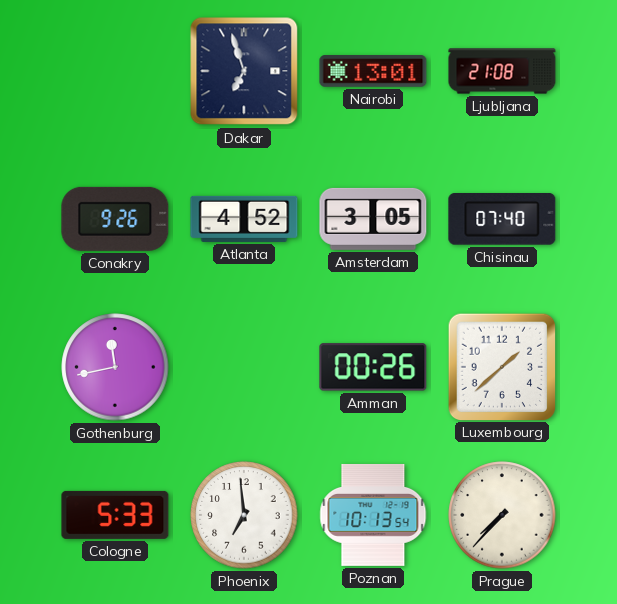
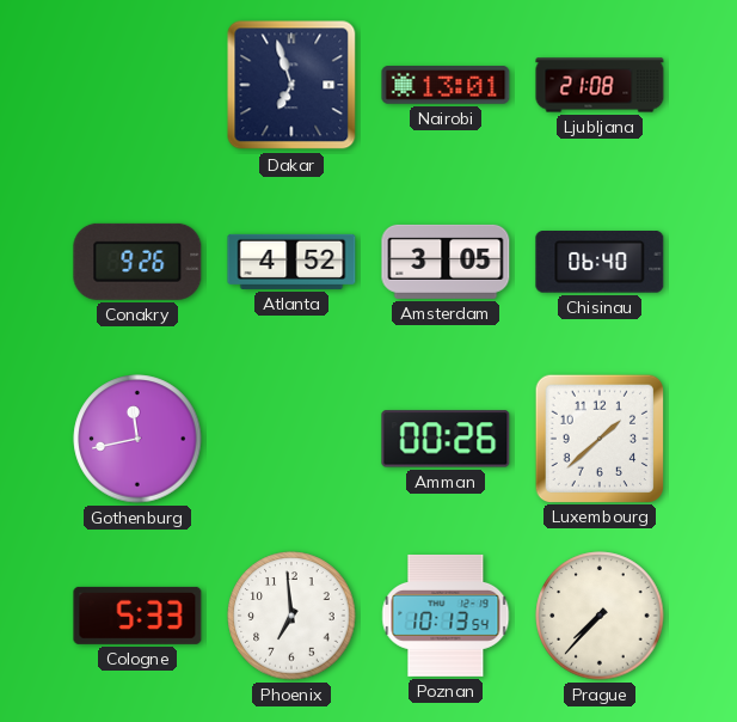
Chisinau: 07:40 -> 06:40
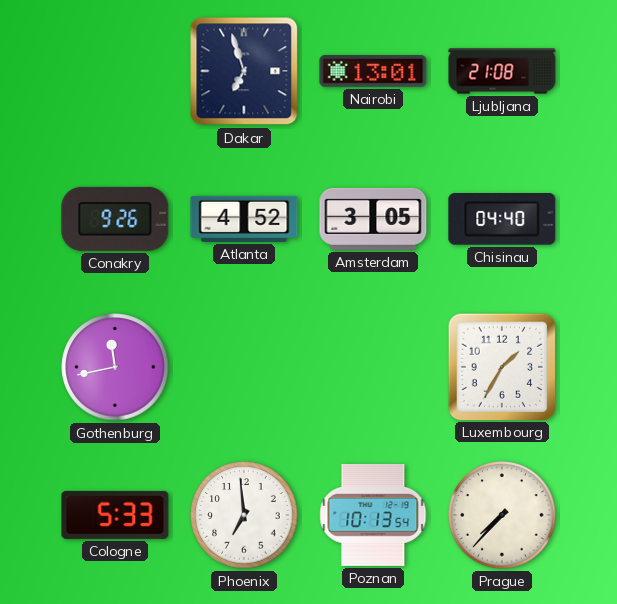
Chisinau: 06:40 -> 04:40
Amman: 00:26 -> none
Luxembourg: 1:38 -> 1:35
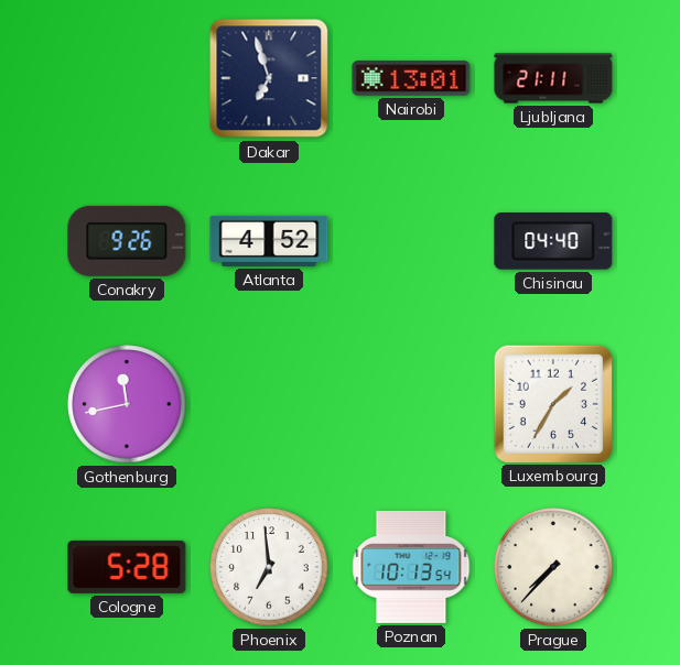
Ljubljana: 21:08 -> 21:11
Amsterdam: 3:05 -> none
Cologne: 5:33 -> 5:28
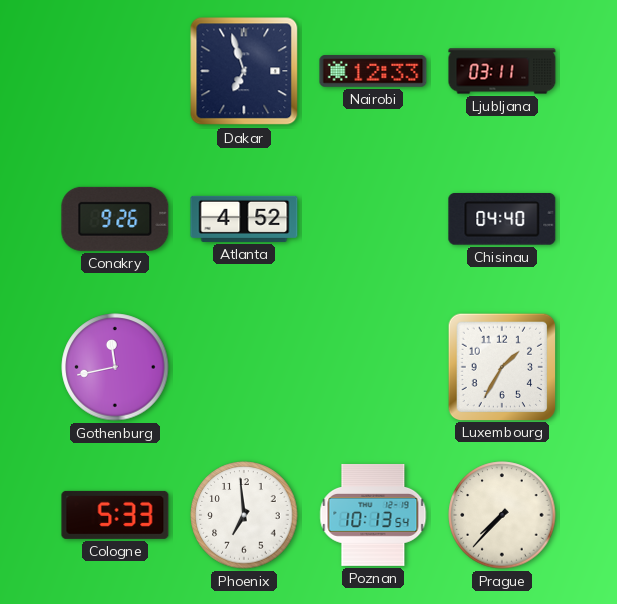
Nairobi: 13:01 -> 12:33
Ljubljana: 21:11 -> 03:11
Cologne: 5:28 -> 5:33
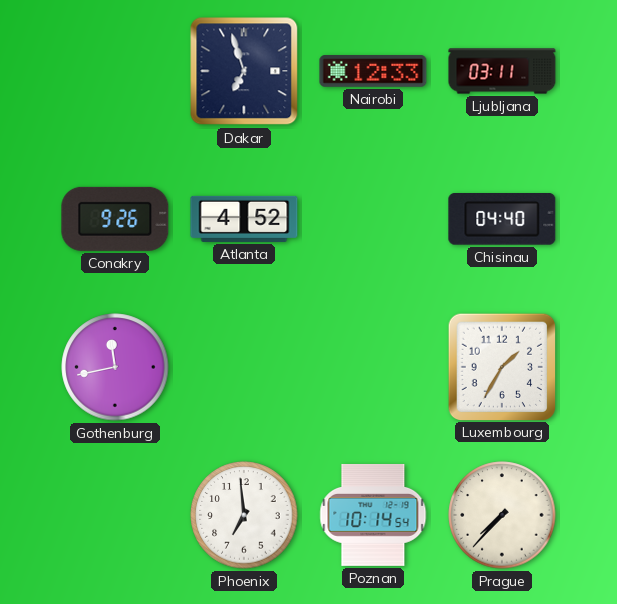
Cologne: 5:33 -> none
Poznan: 10:13 -> 10:14
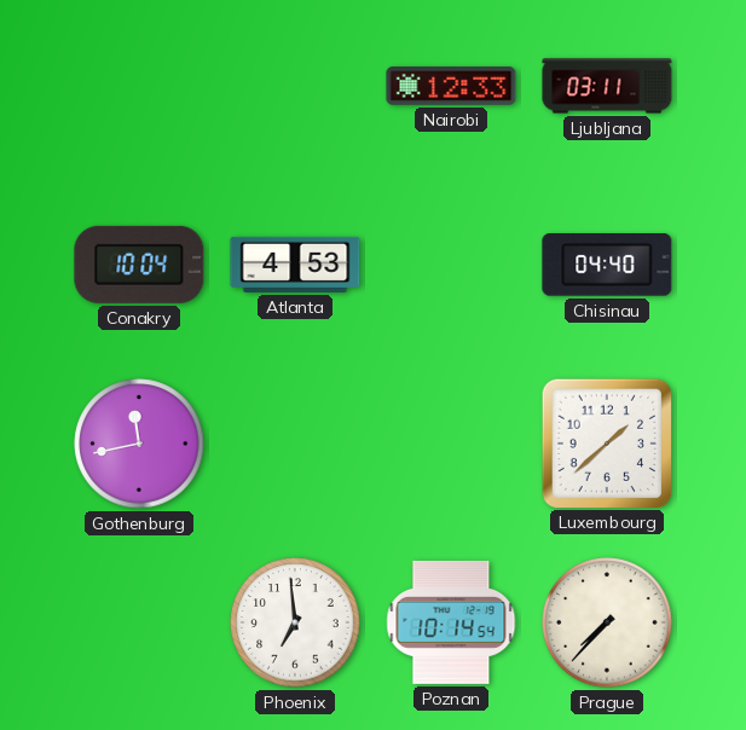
Dakar: 6:57 -> none
Conakry: 9:26 -> 10:04
Atlanta: 4:52 -> 4:53
Luxembourg: 1:35 -> 1:38
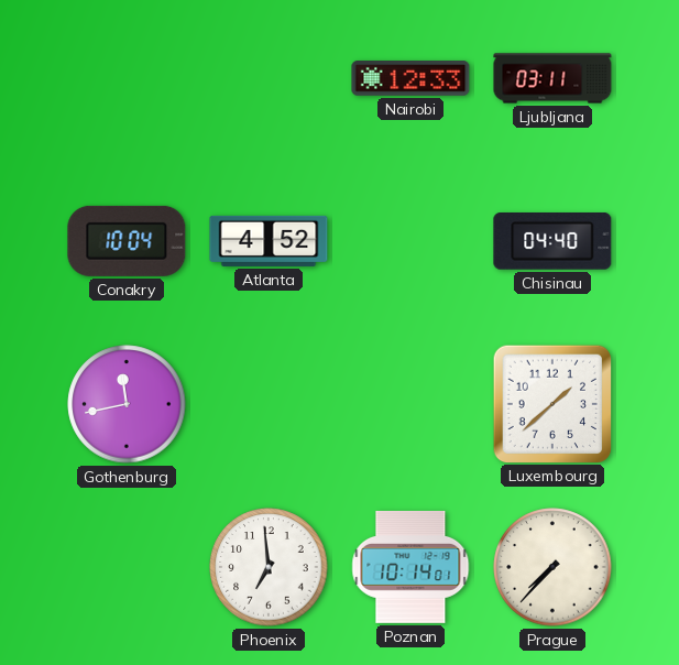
Atlanta: 4:53 -> 4:52
Poznan: 10:14:54 -> 10:14:01
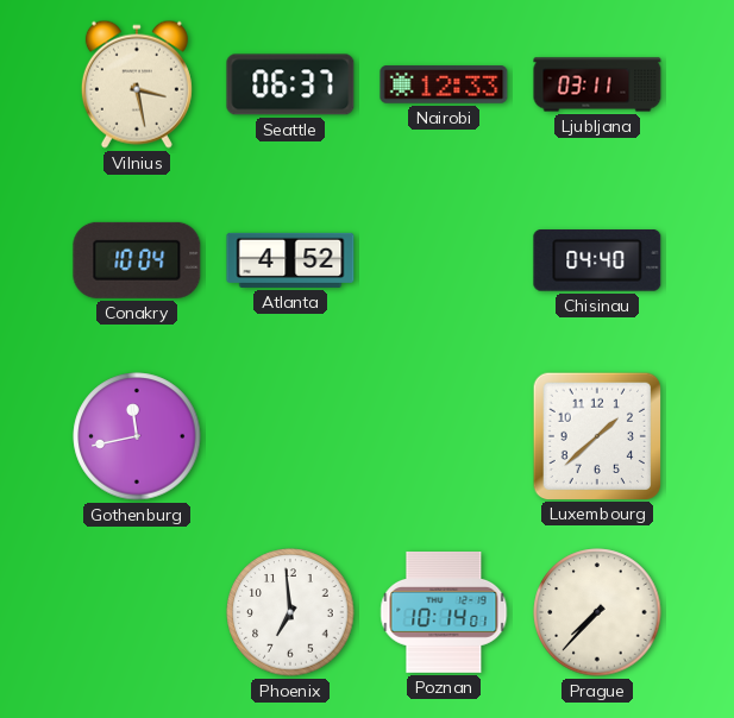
Vilnius: none -> 3:28
Seattle: none -> 06:37
